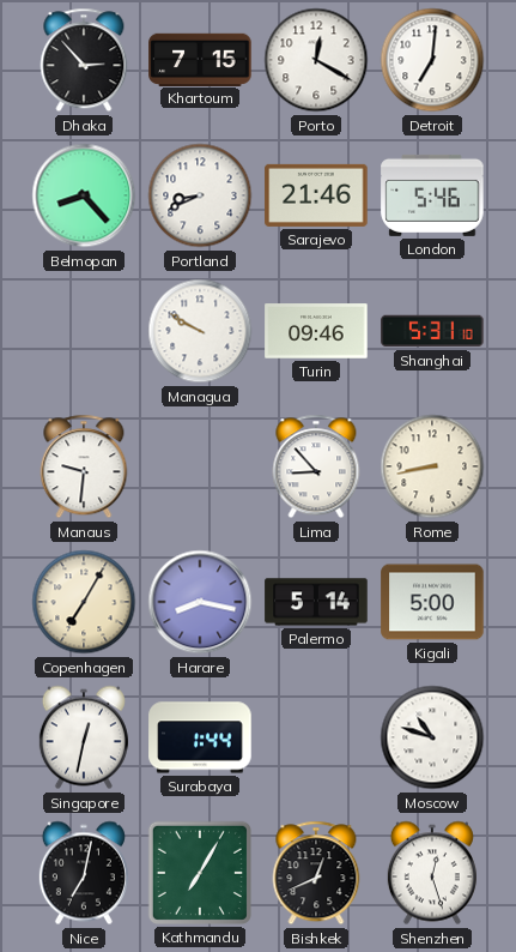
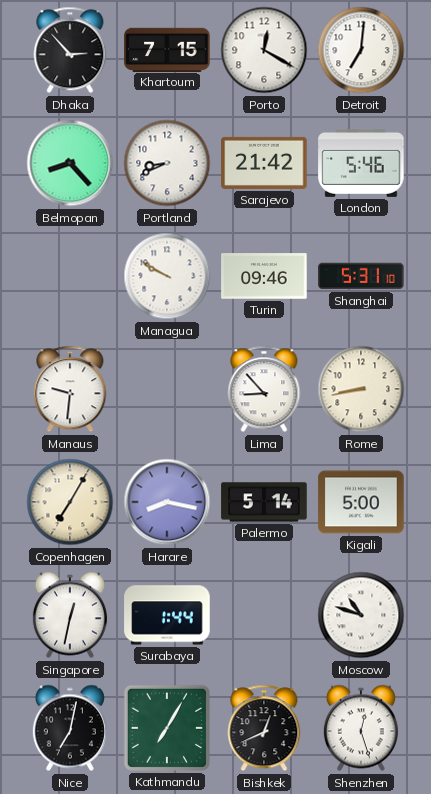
Sarajevo: 21:46 -> 21:42
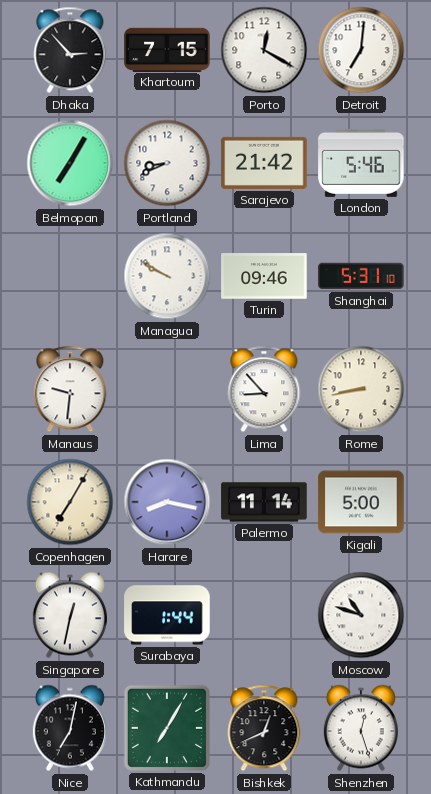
Belmopan: 8:23 -> 7:05
Palermo: 5:14 -> 11:14
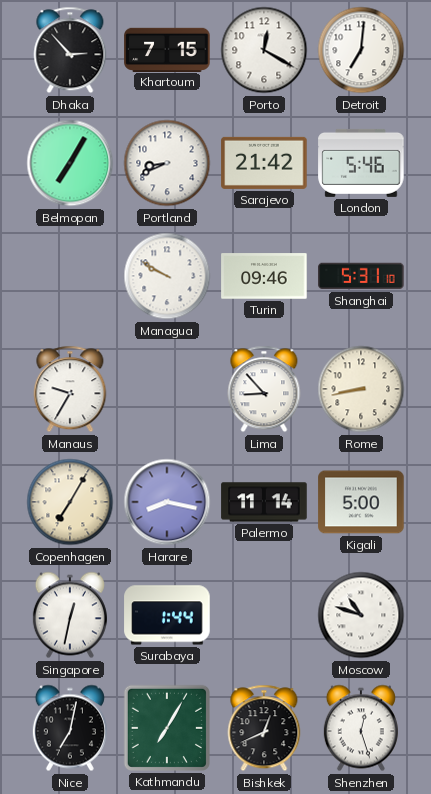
Manaus: 9:31 -> 9:35
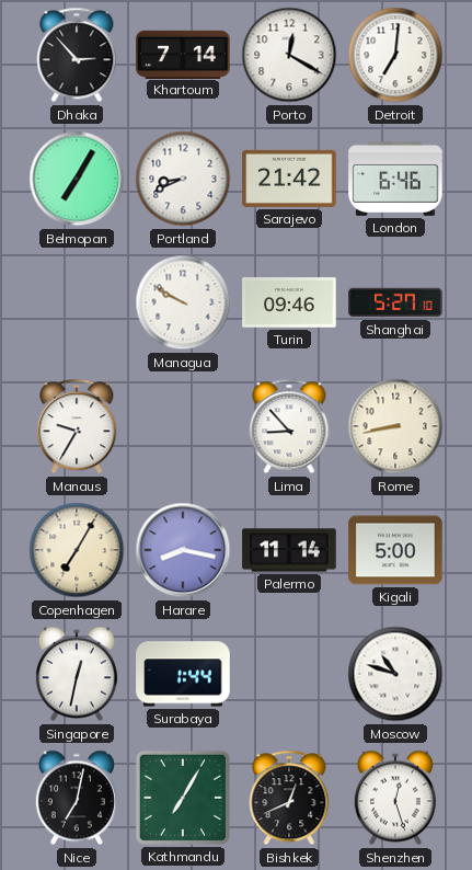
Khartoum: 7:15 -> 7:14
London: 5:46 -> 6:46
Shanghai: 5:31 -> 5:27
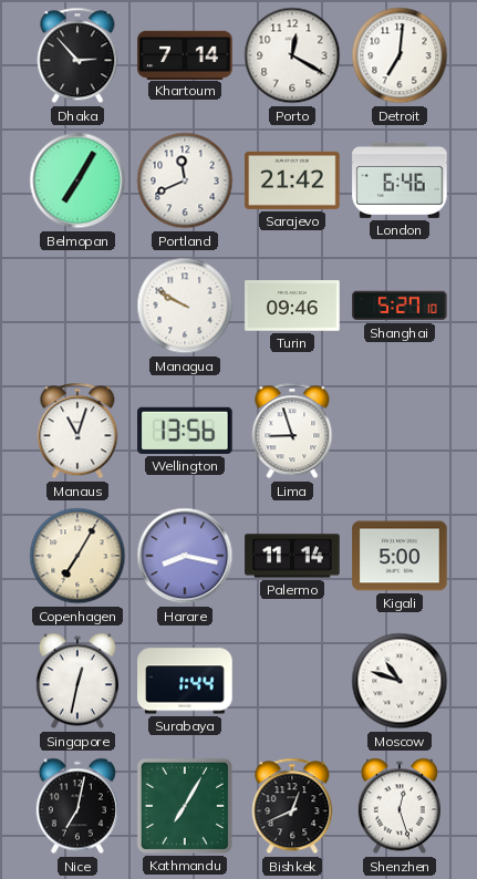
Portland: 8:41 -> 11:41
Manaus: 9:35 -> 11:03
Wellington: none -> 13:56
Lima: 8:53 -> 8:57
Rome: 8:43 -> none
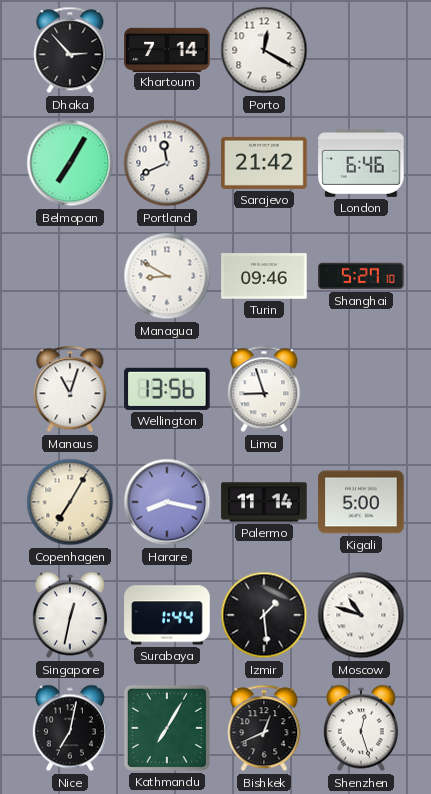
Detroit: 7:01 -> none
Managua: 9:50 -> 8:50
Izmir: none -> 1:29
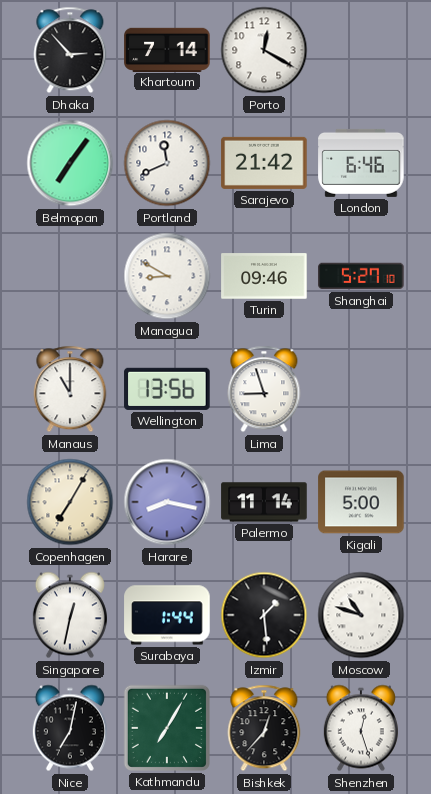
Belmopan: 7:05 -> 7:06
Manaus: 11:03 -> 11:00
Bishkek: 12:41 -> 12:37
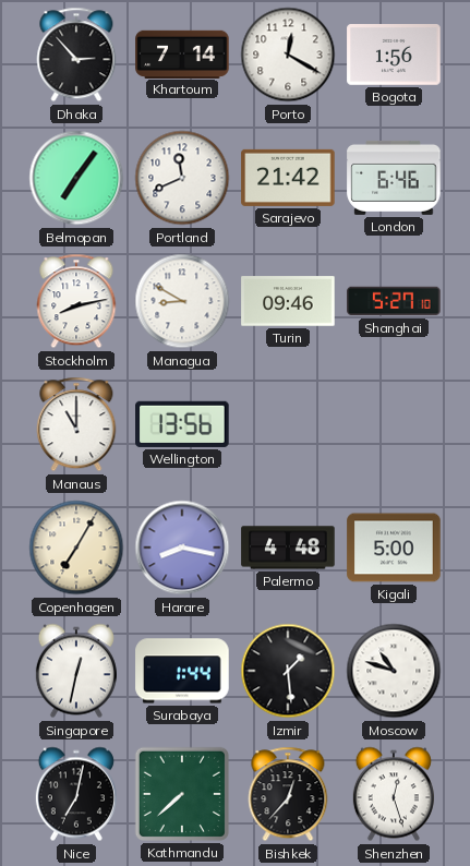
Bogota: none -> 1:56
Stockholm: none -> 8:13
Lima: 8:57 -> none
Palermo: 11:14 -> 4:48
Kathmandu: 7:05 -> 7:38
